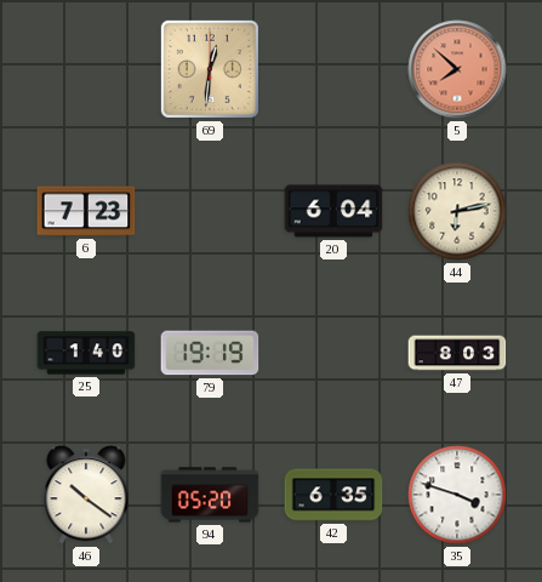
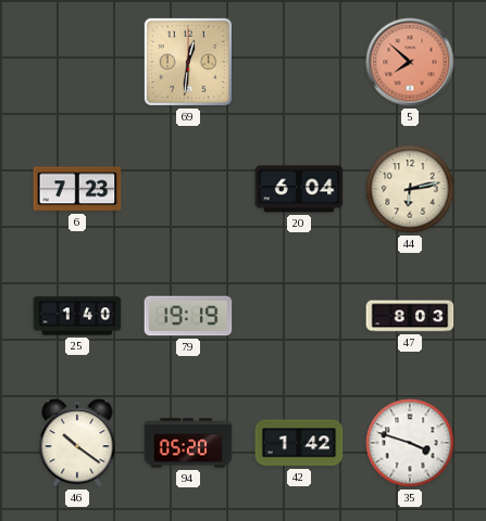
42: 6:35 -> 1:42
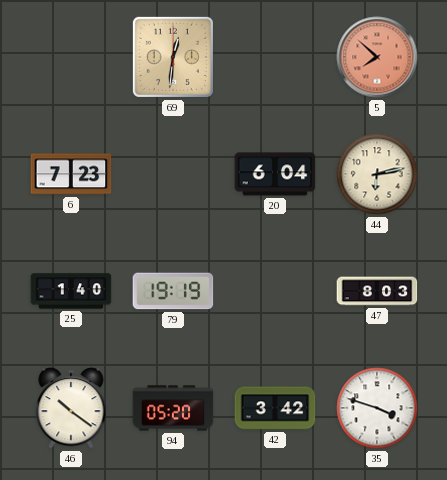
42: 1:42 -> 3:42
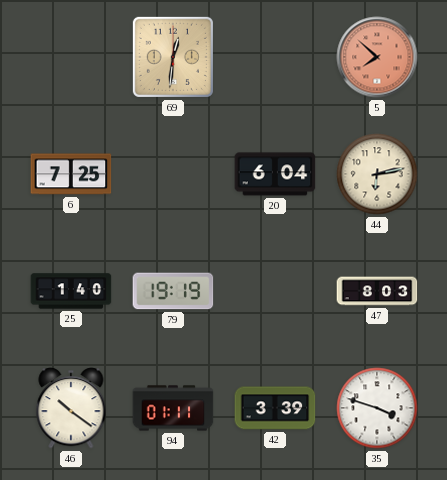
6: 7:23 -> 7:25
94: 05:20 -> 01:11
42: 3:42 -> 3:39
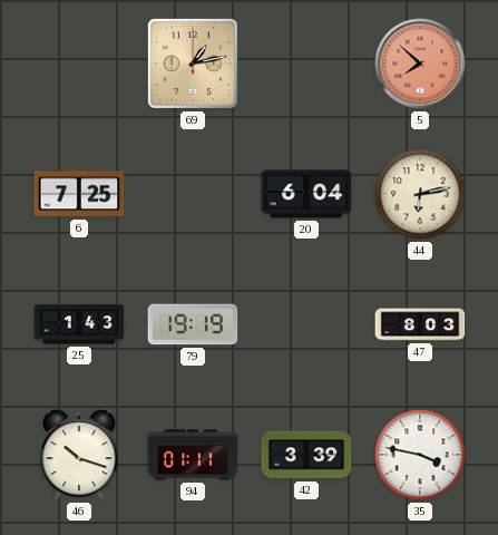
69: 12:31 -> 1:13
25: 1:40 -> 1:43
46: 10:21 -> 10:18
35: 3:48 -> 3:47
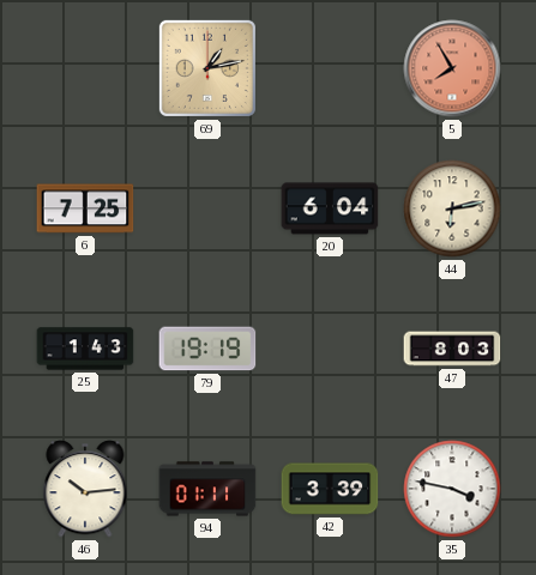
5: 7:52 -> 7:55
46: 10:18 -> 10:14
